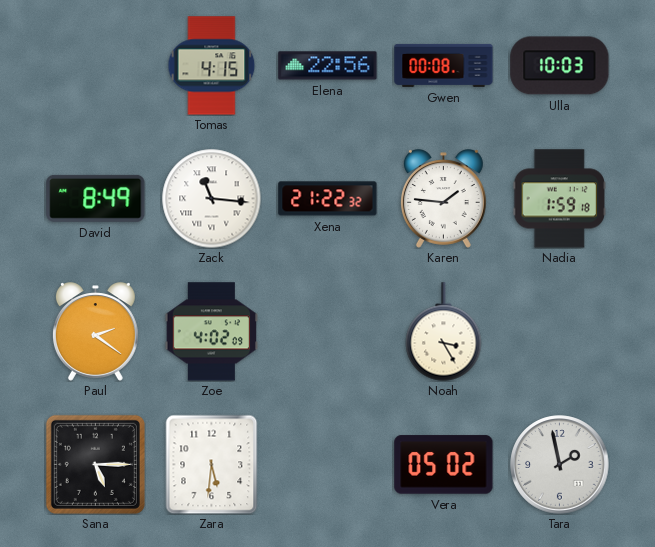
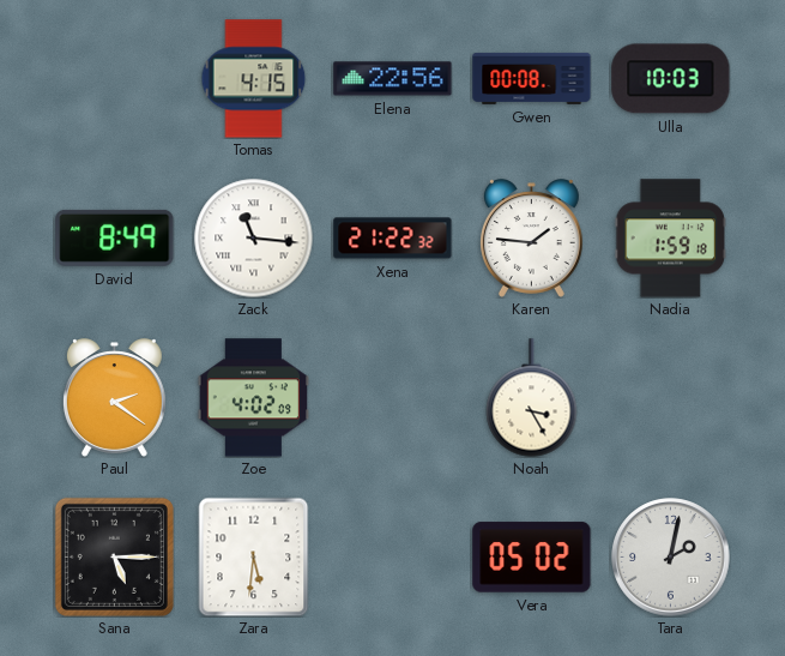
Tara: 1:58 -> 2:02
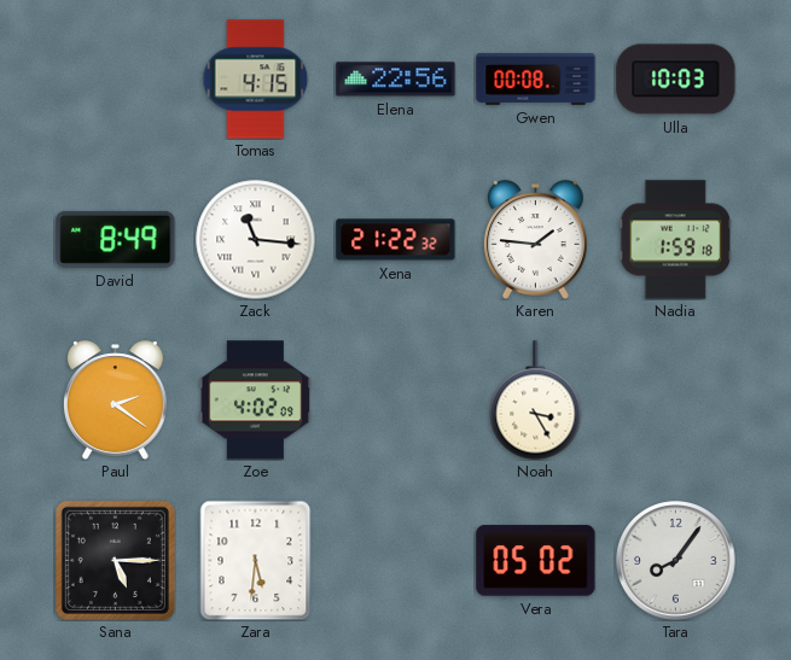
Tara: 2:02 -> 8:06
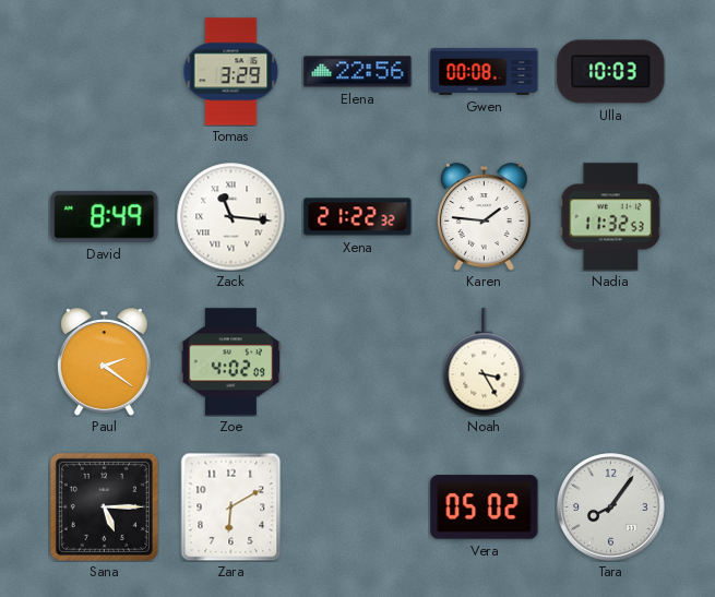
Tomas: 4:15 -> 3:29
Nadia: 1:59 -> 11:32
Zara: 5:31 -> 6:10
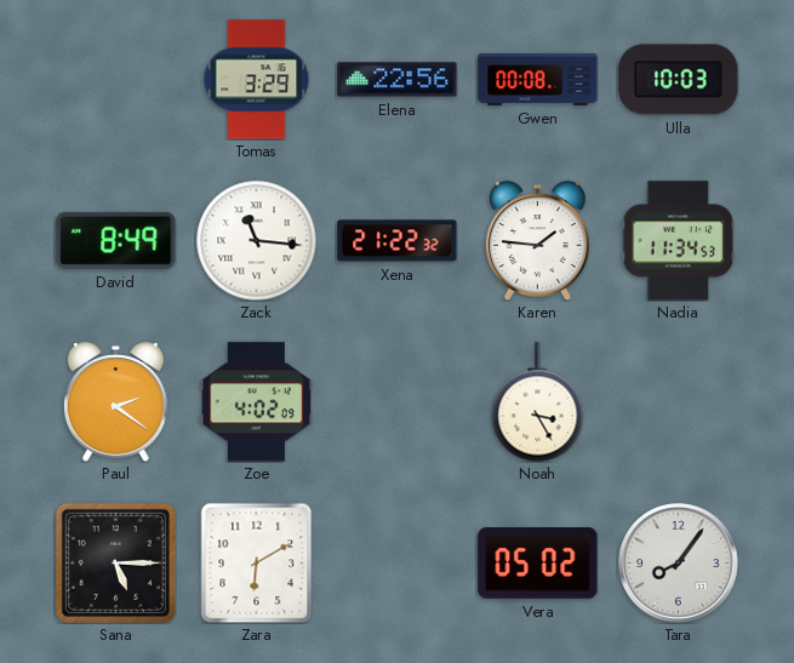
Nadia: 11:32 -> 11:34
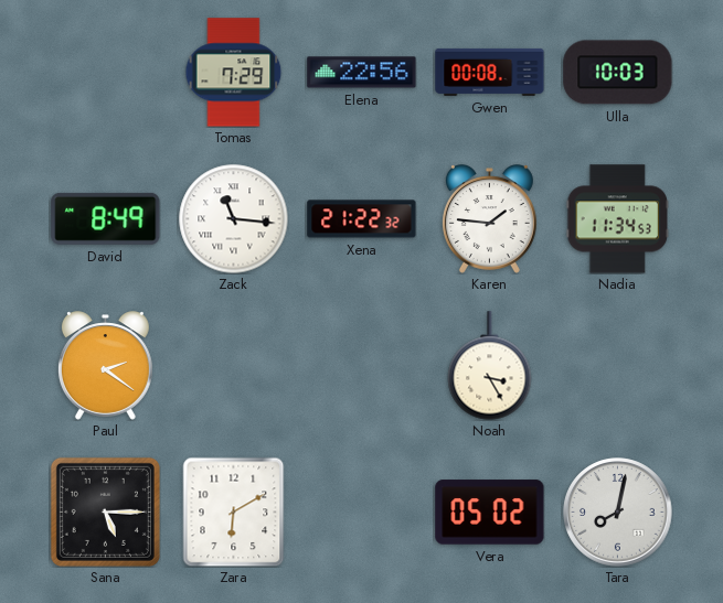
Tomas: 3:29 -> 7:29
Zoe: 4:02 -> none
Tara: 8:06 -> 8:02
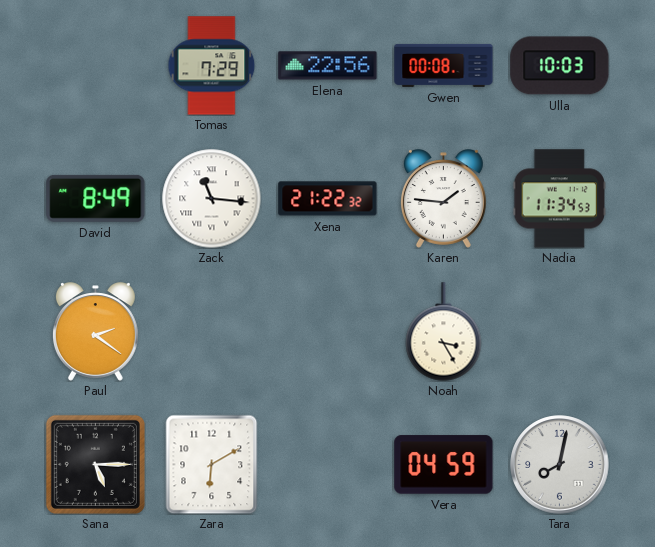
Vera: 05:02 -> 04:59
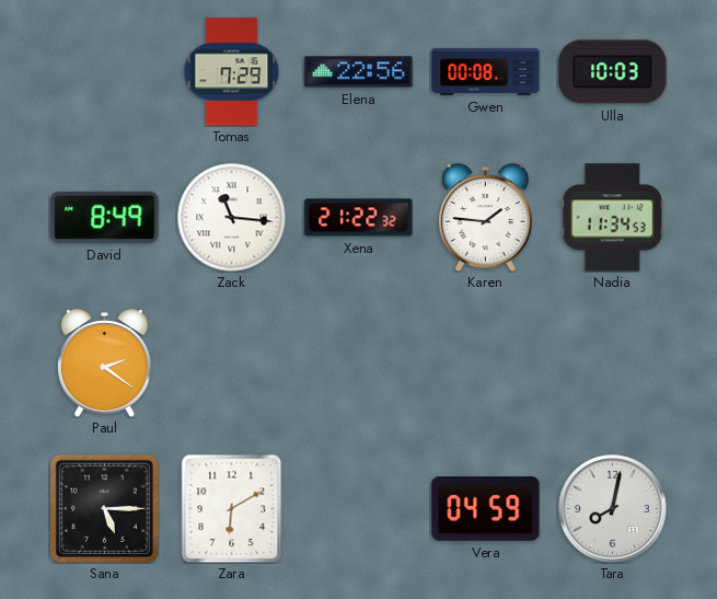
Noah: 3:25 -> none
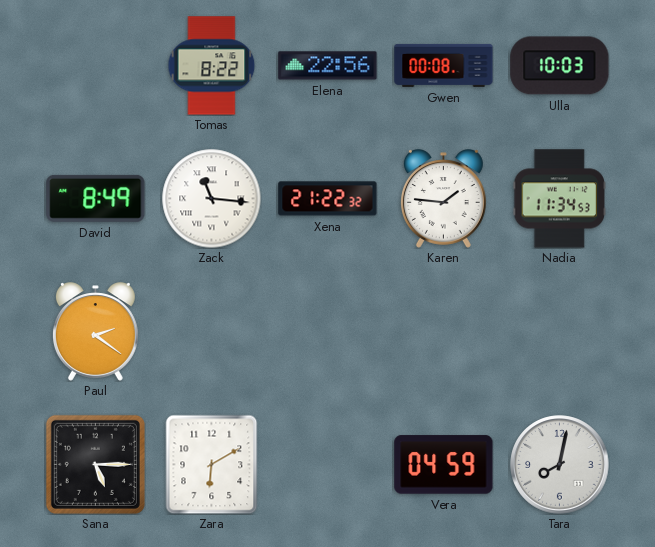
Tomas: 7:29 -> 8:22
